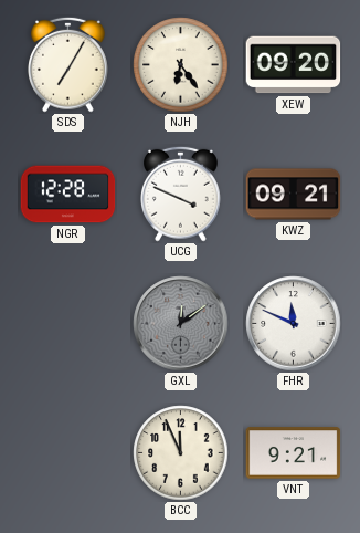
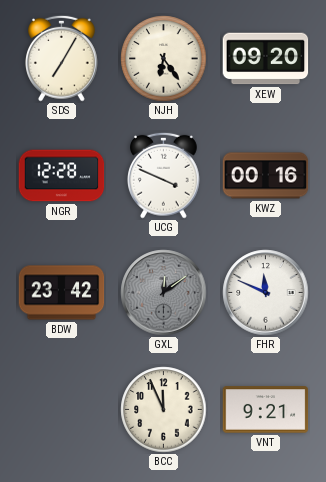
KWZ: 09:21 -> 00:16
BDW: none -> 23:42
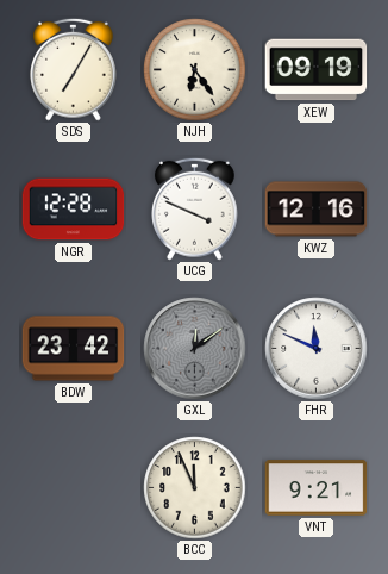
XEW: 09:20 -> 09:19
KWZ: 00:16 -> 12:16
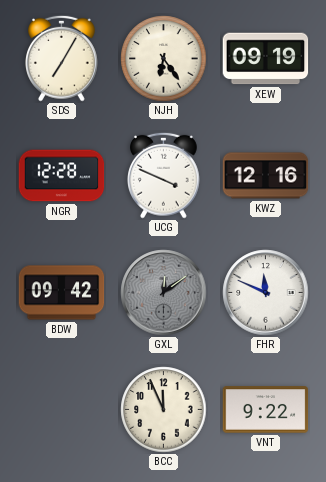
BDW: 23:42 -> 09:42
VNT: 9:21 -> 9:22
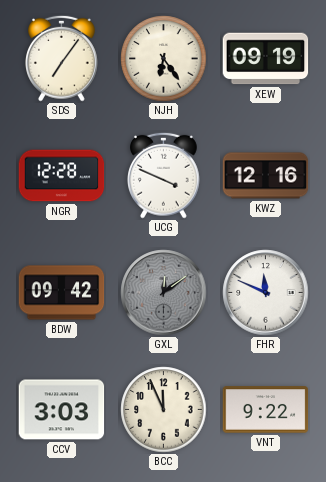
SDS: 7:05 -> 7:06
CCV: none -> 3:03
